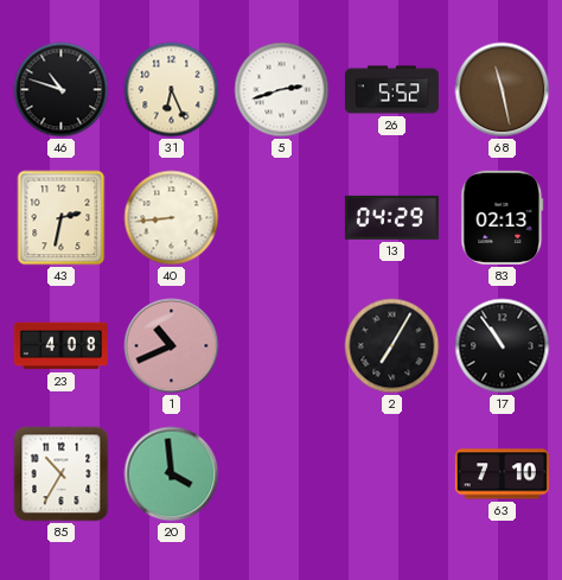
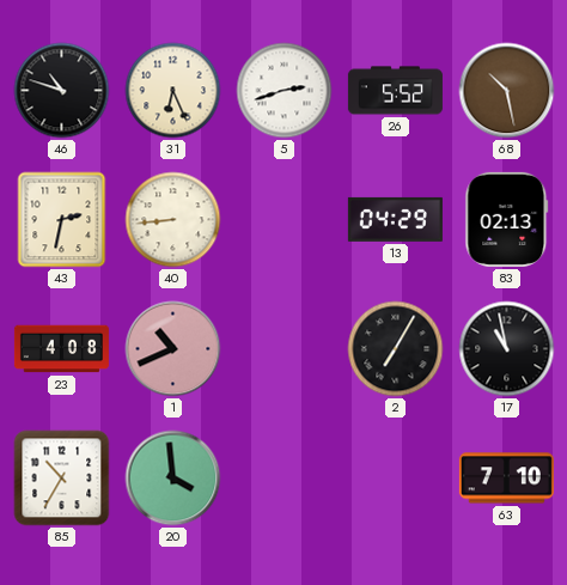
68: 11:28 -> 10:28
17: 10:54 -> 10:58
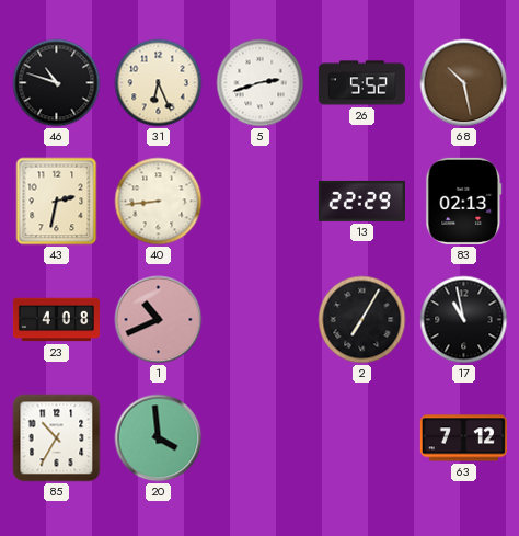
13: 04:29 -> 22:29
63: 7:10 -> 7:12
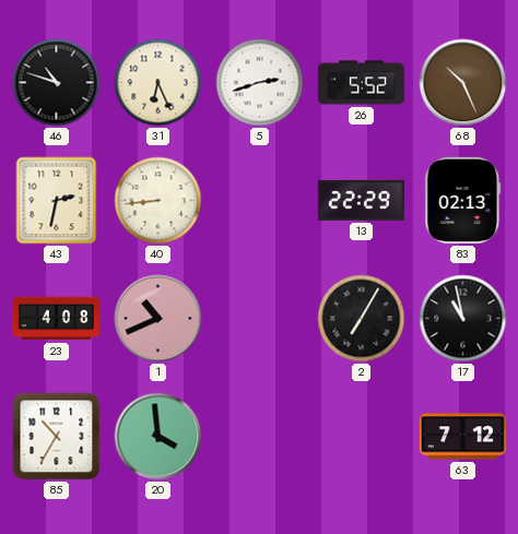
68: 10:28 -> 10:26
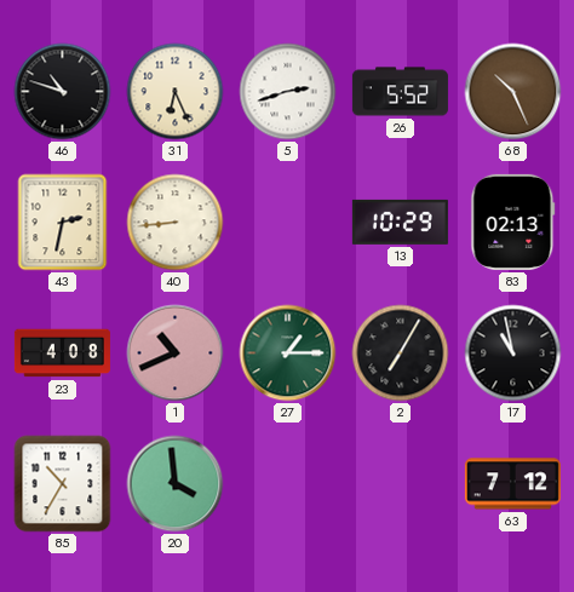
13: 22:29 -> 10:29
27: none -> 1:15
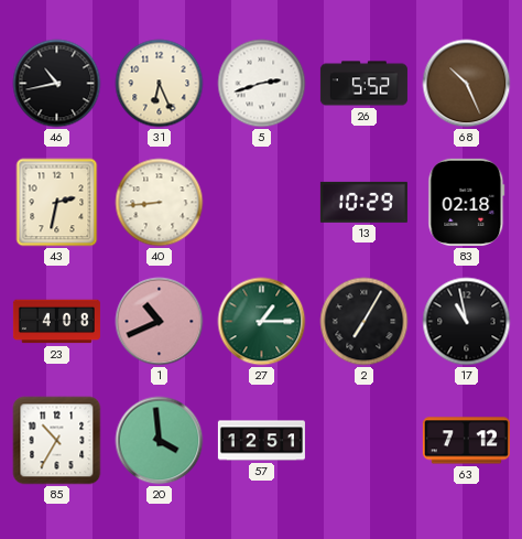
46: 10:48 -> 10:43
83: 02:13 -> 02:18
57: none -> 12:51
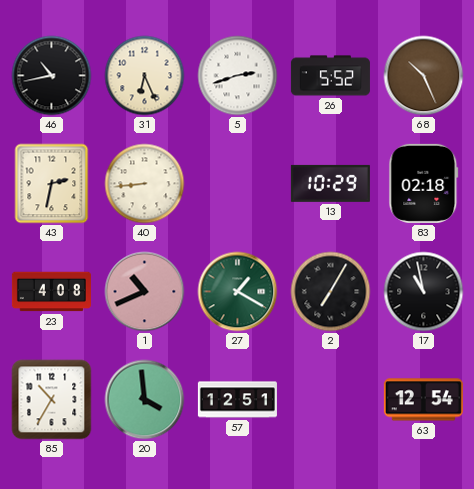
27: 1:15 -> 1:20
63: 7:12 -> 12:54
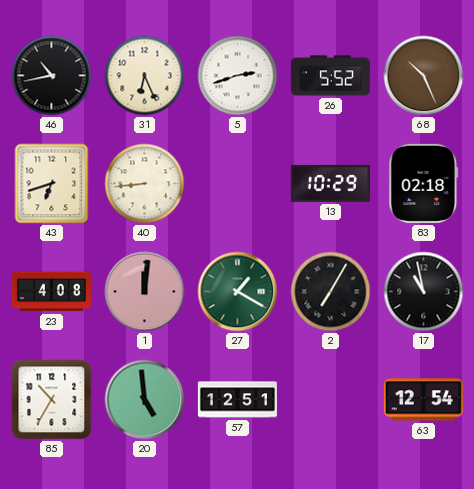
43: 2:32 -> 6:42
1: 10:41 -> 12:01
20: 3:59 -> 4:59
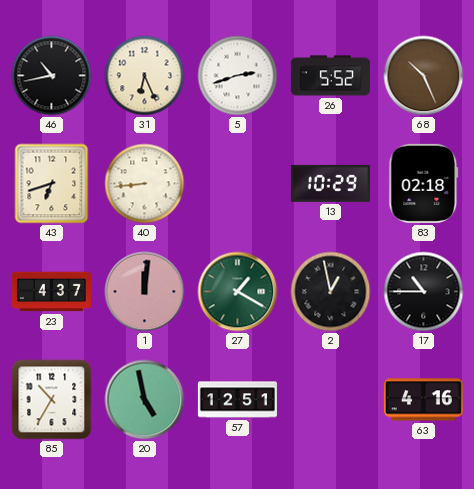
23: 4:08 -> 4:37
2: 7:05 -> 12:58
17: 10:58 -> 10:45
20: 4:59 -> 4:58
63: 12:54 -> 4:16
